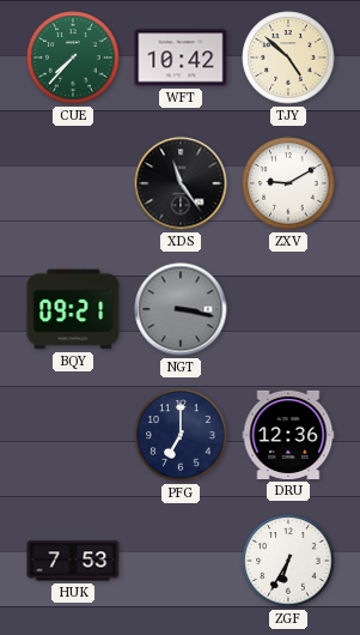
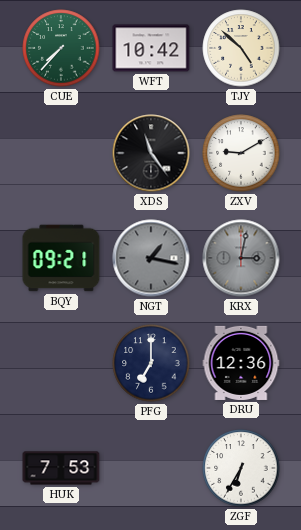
NGT: 3:17 -> 1:17
KRX: none -> 3:02
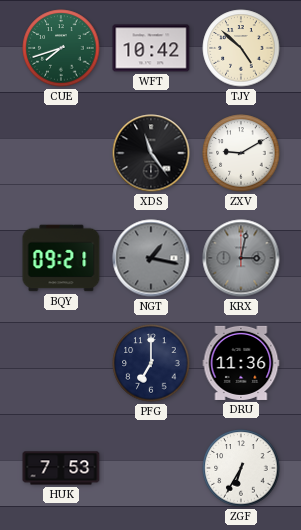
CUE: 7:37 -> 7:42
DRU: 12:36 -> 11:36
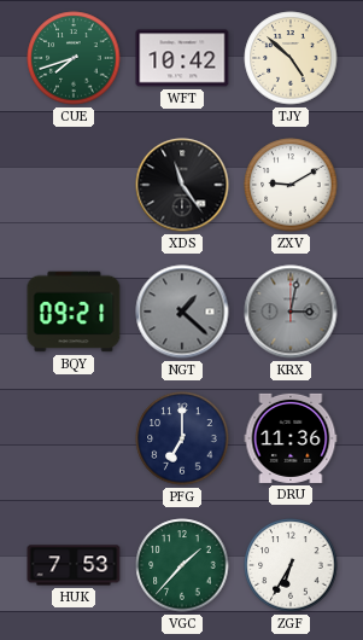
NGT: 1:17 -> 1:22
VGC: none -> 1:37
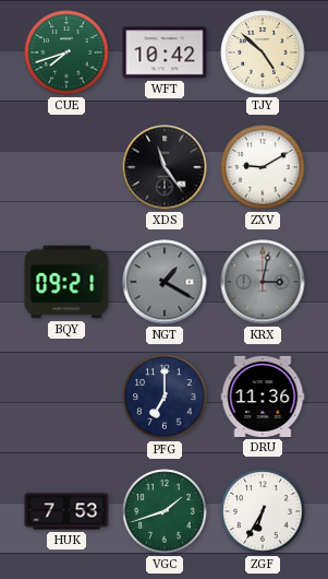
NGT: 1:22 -> 1:20
VGC: 1:37 -> 1:42
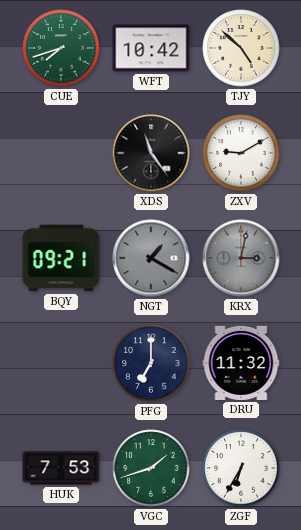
DRU: 11:36 -> 11:32
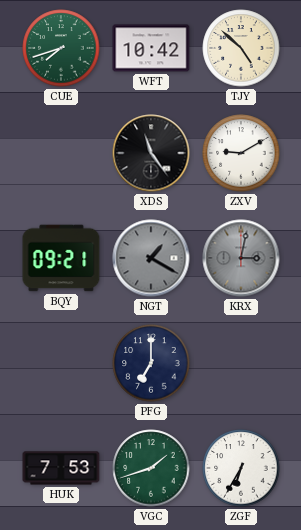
DRU: 11:32 -> none
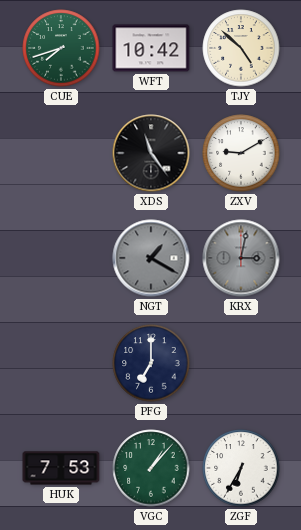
BQY: 09:21 -> none
VGC: 1:42 -> 1:07
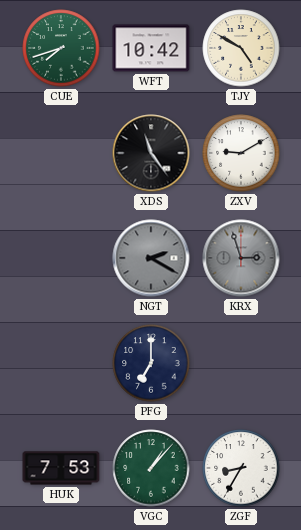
TJY: 4:52 -> 4:50
NGT: 1:20 -> 2:20
KRX: 3:02 -> 2:57
ZGF: 6:35 -> 8:35
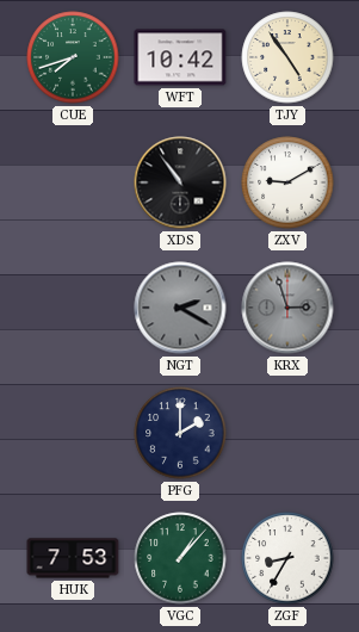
TJY: 4:50 -> 4:54
XDS: 11:24 -> 10:54
PFG: 7:00 -> 2:00
